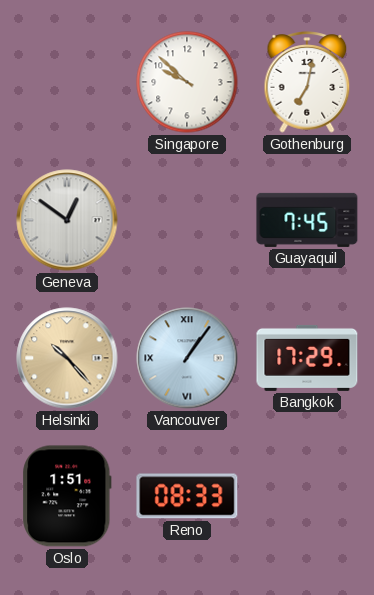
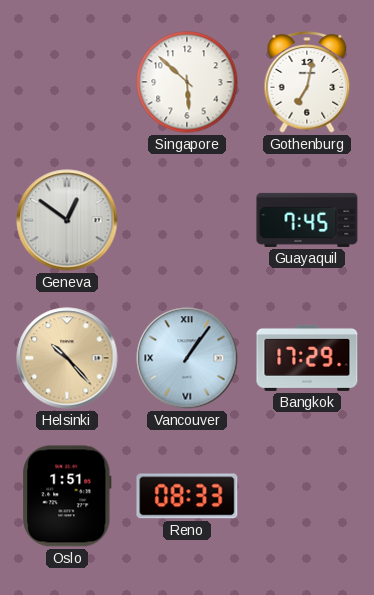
Singapore: 9:52 -> 5:52
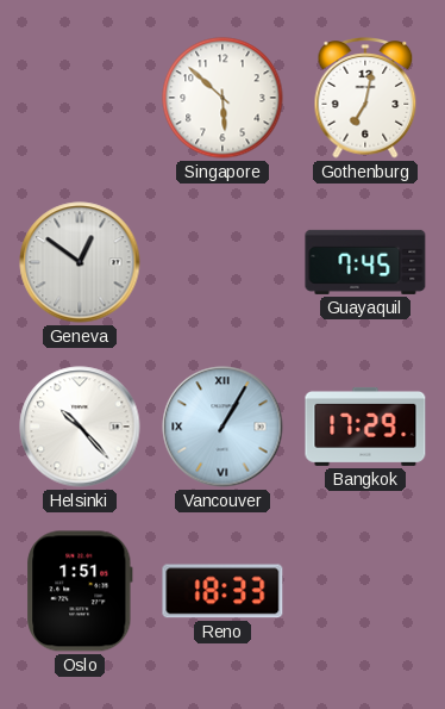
Helsinki dial: champagne -> white
Vancouver: 1:06 -> 1:05
Reno: 08:33 -> 18:33
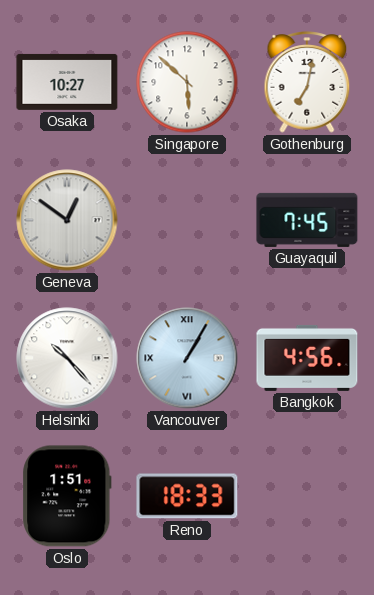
Osaka: none -> 10:27
Bangkok: 17:29 -> 4:56
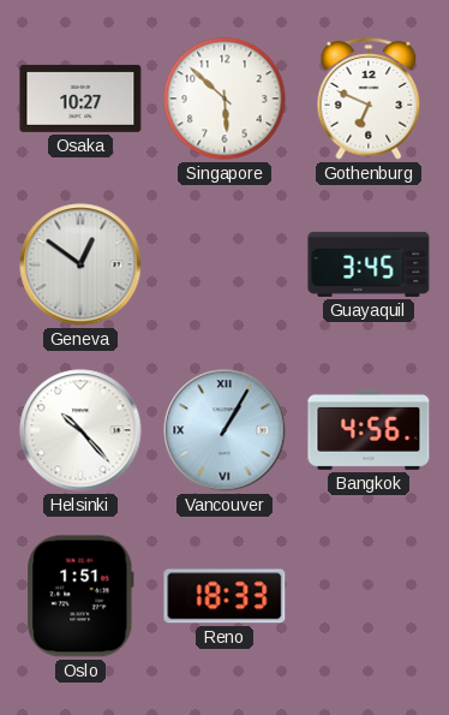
Gothenburg: 7:02 -> 6:49
Guayaquil: 7:45 -> 3:45
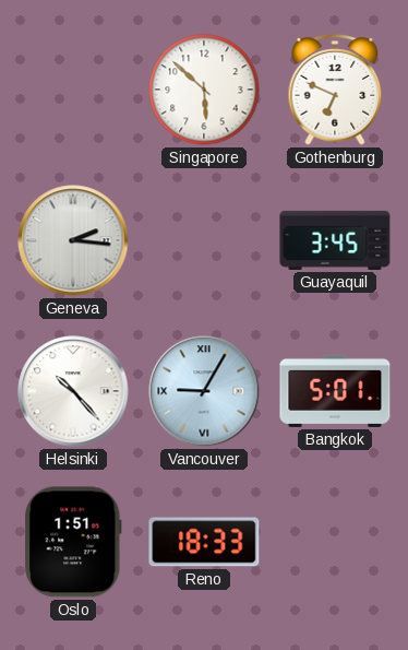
Osaka: 10:27 -> none
Geneva: 12:51 -> 2:16
Vancouver: 1:05 -> 9:05
Bangkok: 4:56 -> 5:01
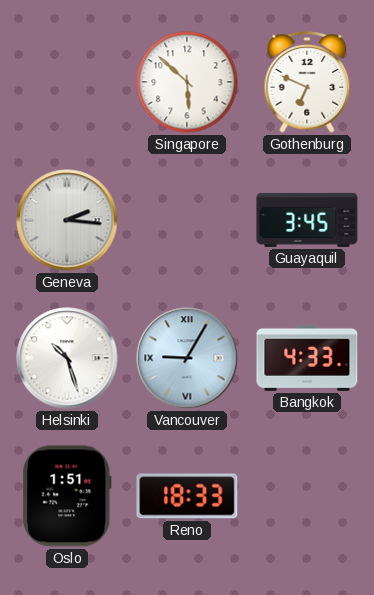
Helsinki: 10:23 -> 10:27
Bangkok: 5:01 -> 4:33
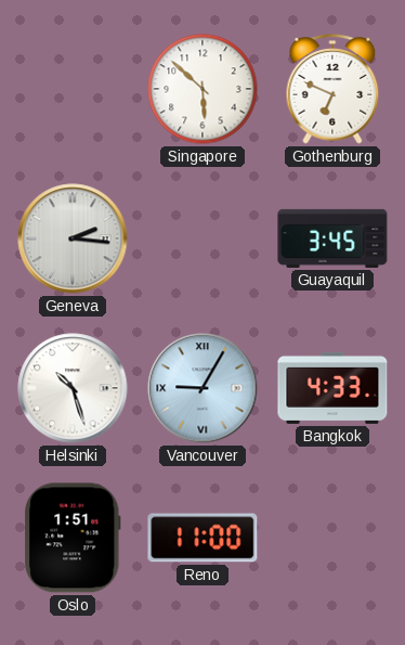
Reno: 18:33 -> 11:00
